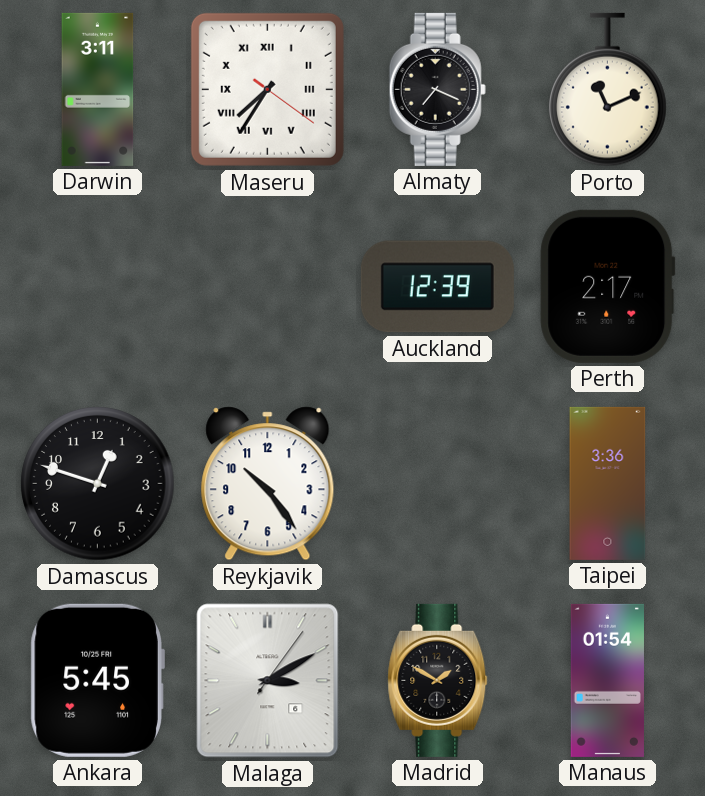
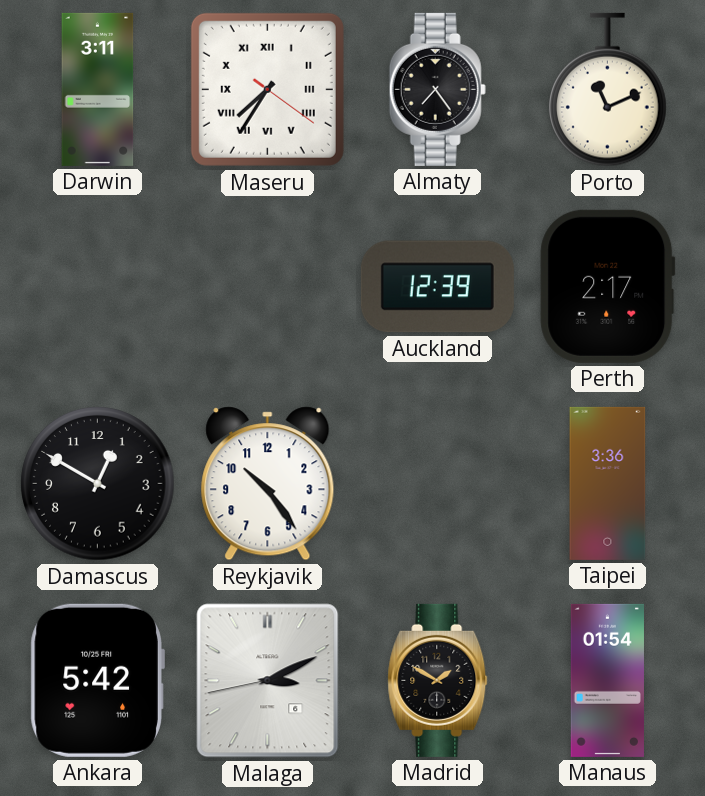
Almaty: 7:19 -> 7:24
Damascus: 12:48 -> 12:50
Ankara: 5:45 -> 5:42
Malaga: 3:10:06 -> 3:10:43
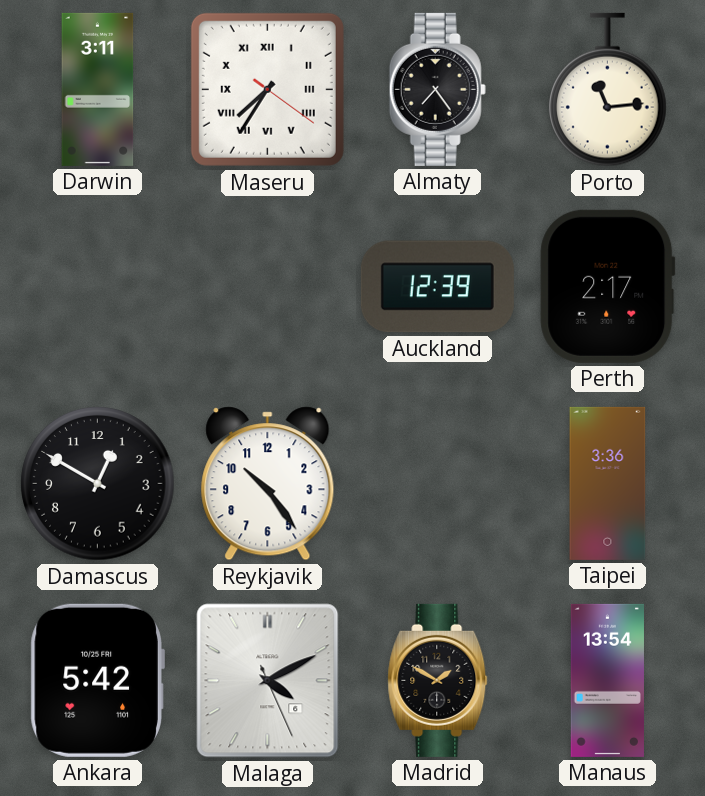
Porto: 11:11 -> 11:14
Malaga: 3:10 -> 4:10
Manaus: 01:54 -> 13:54
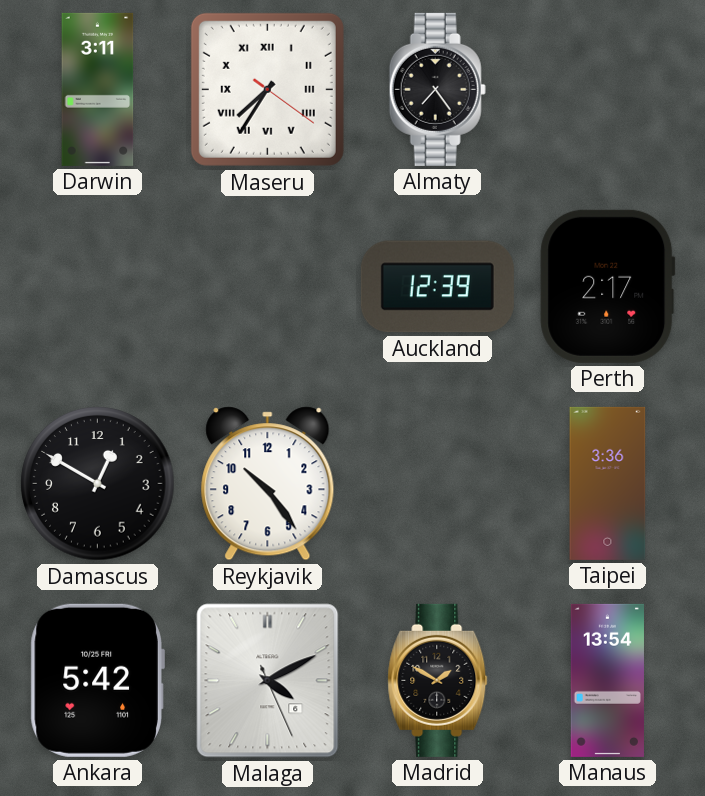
Porto: 11:14 -> none
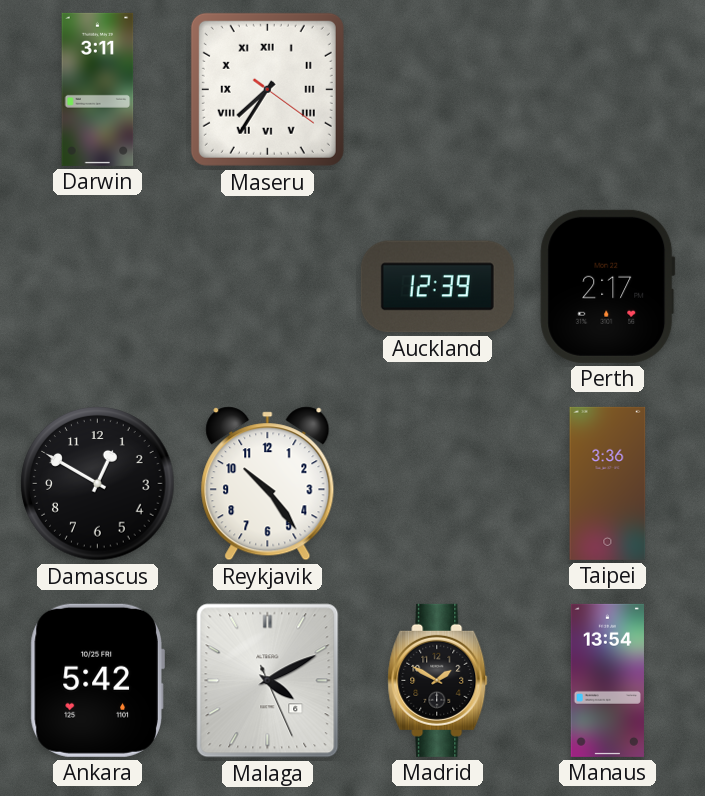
Almaty: 7:24 -> none
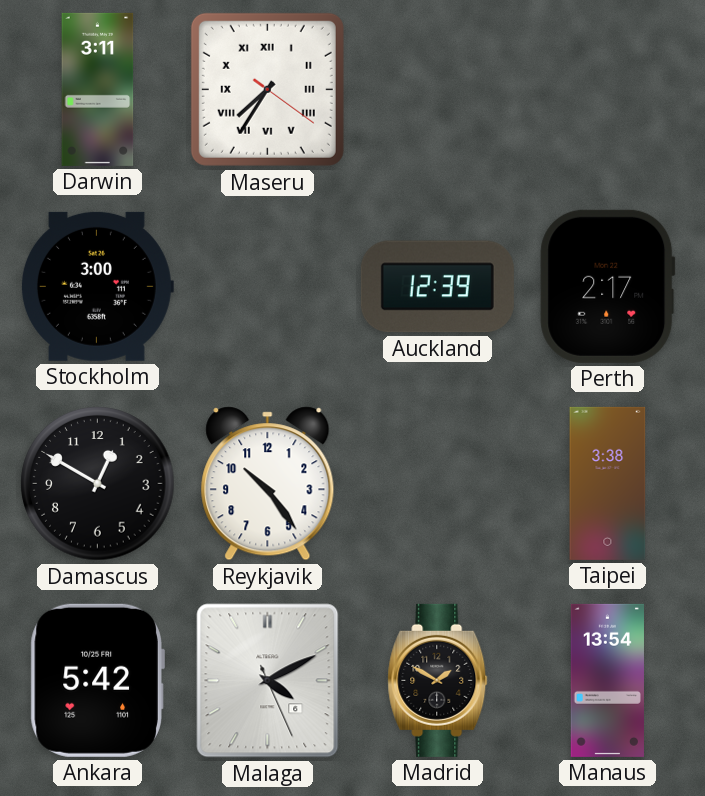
Stockholm: none -> 3:00
Taipei: 3:36 -> 3:38
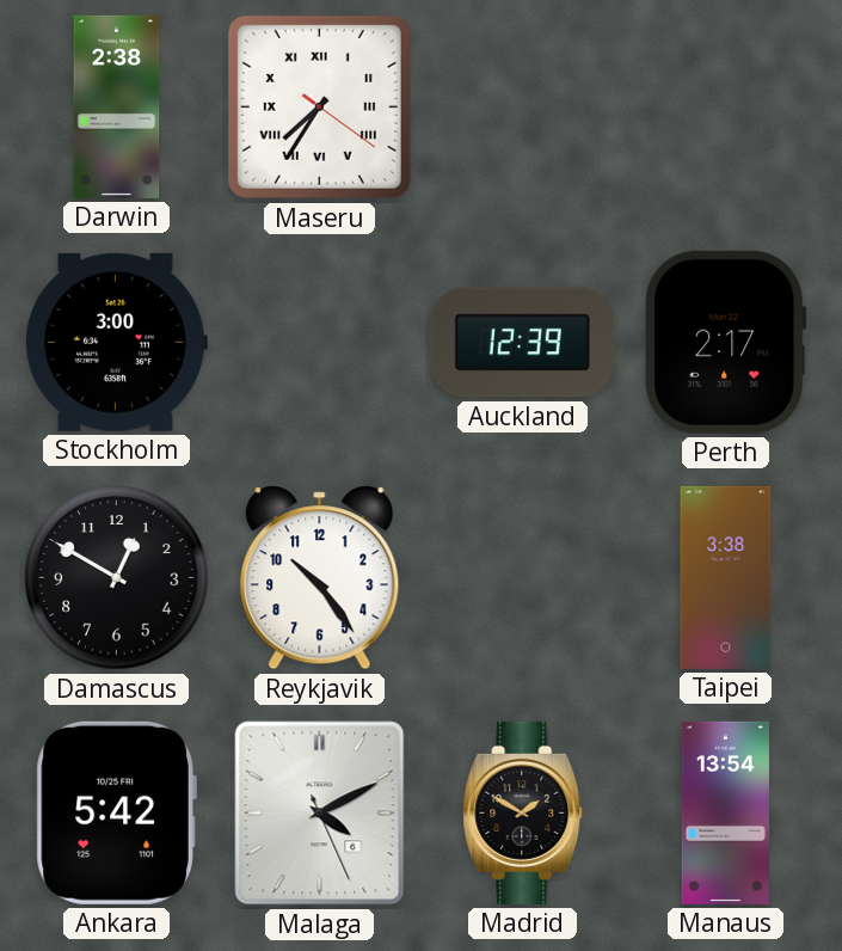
Darwin: 3:11 -> 2:38
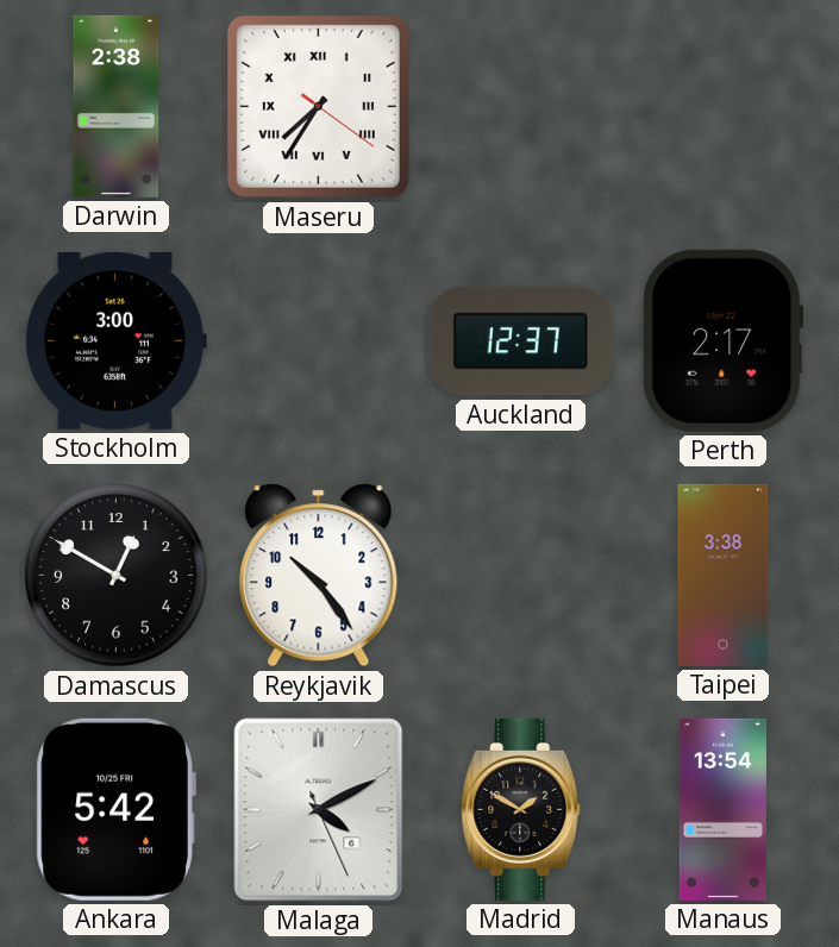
Auckland: 12:39 -> 12:37
